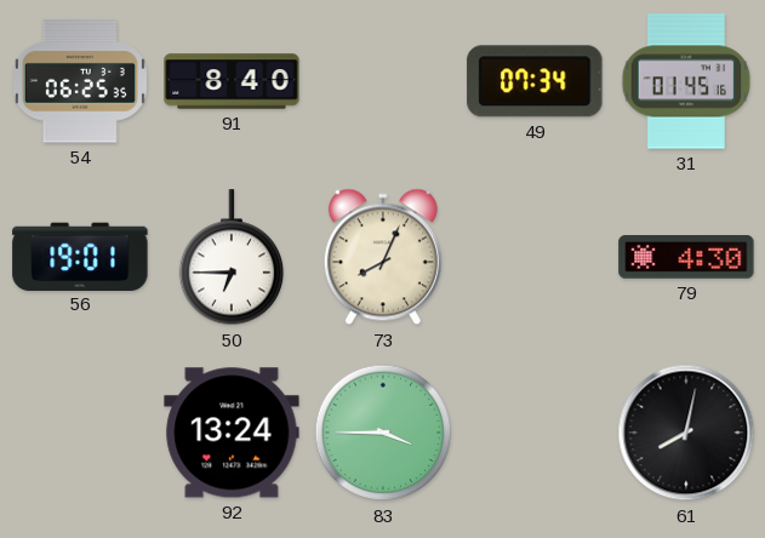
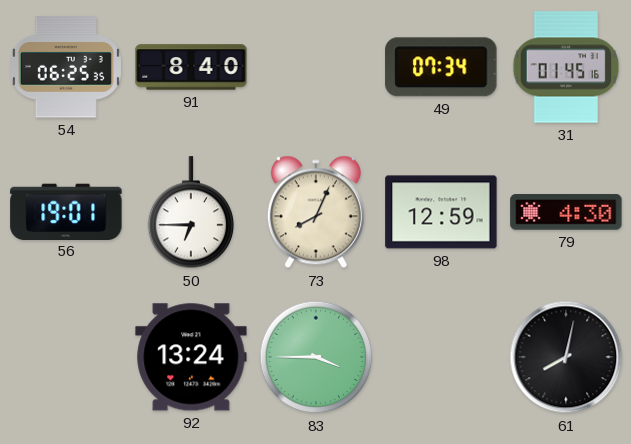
98: none -> 12:59
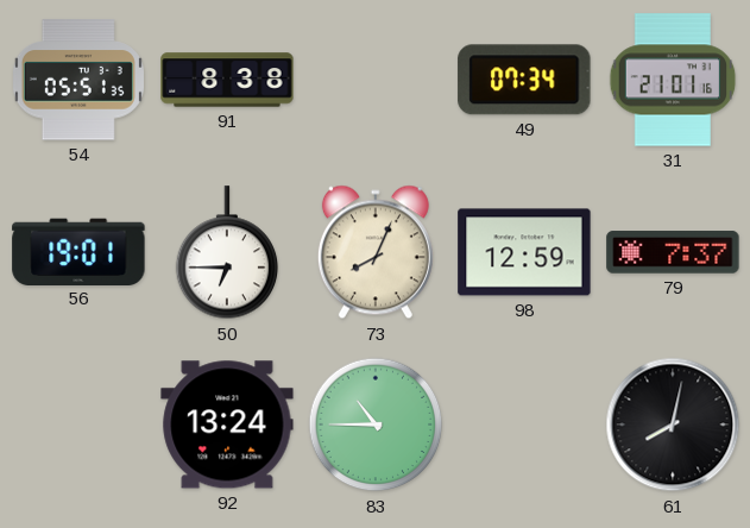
54: 06:25 -> 05:51
91: 8:40 -> 8:38
31: 01:45 -> 21:01
79: 4:30 -> 7:37
83: 3:45 -> 10:45
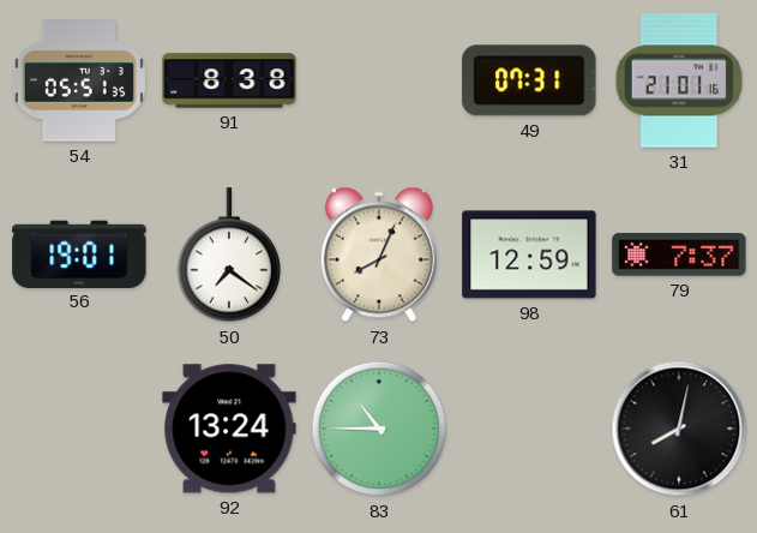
49: 07:34 -> 07:31
50: 6:45 -> 7:21
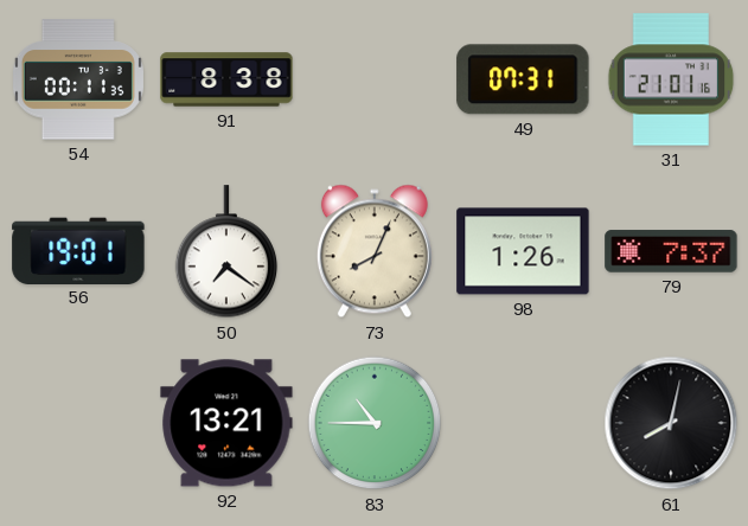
54: 05:51 -> 00:11
98: 12:59 -> 1:26
92: 13:24 -> 13:21
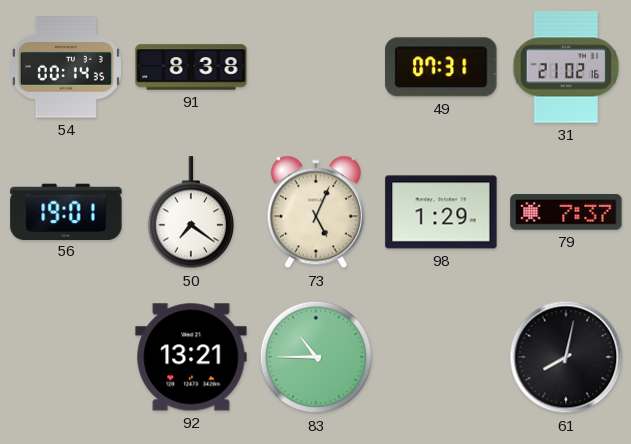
54: 00:11 -> 00:14
31: 21:01 -> 21:02
73: 8:04 -> 5:04
98: 1:26 -> 1:29
